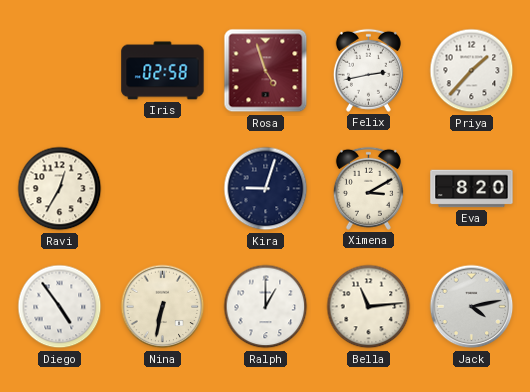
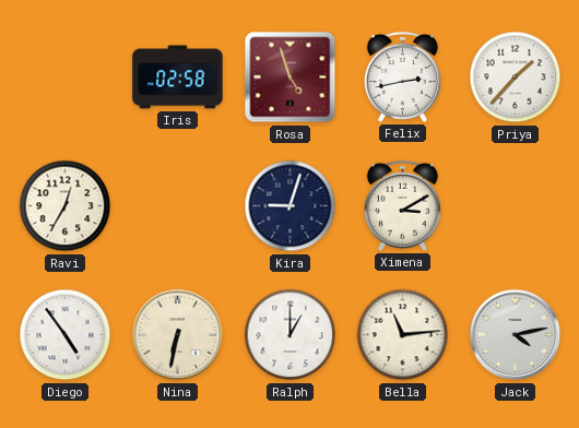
Eva: 8:20 -> none
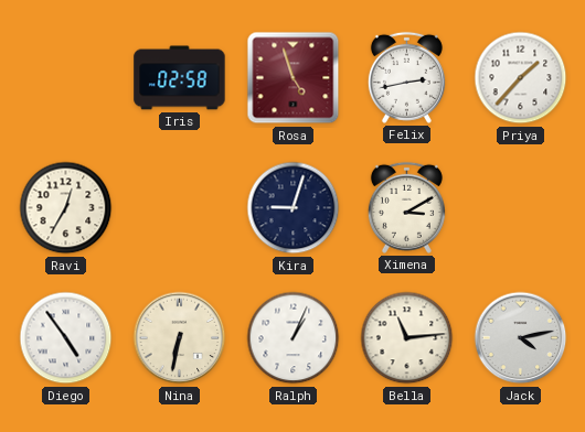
Ralph: 1:00 -> 1:04
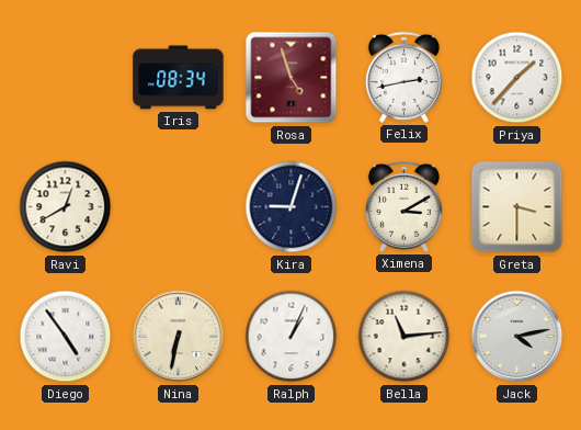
Iris: 02:58 -> 08:34
Ravi: 12:35 -> 12:40
Greta: none -> 3:30
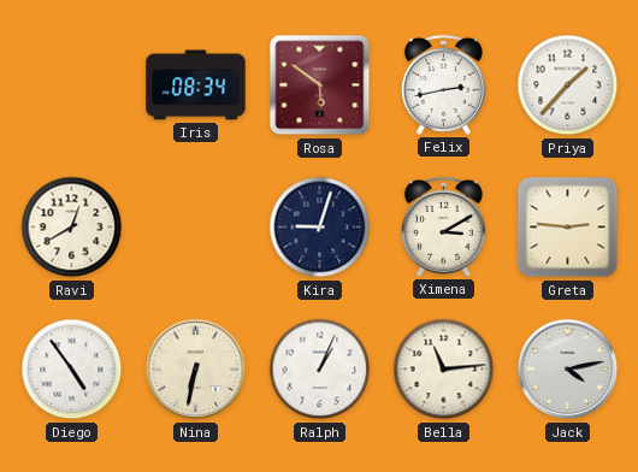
Rosa: 4:57 -> 5:51
Greta: 3:30 -> 2:46
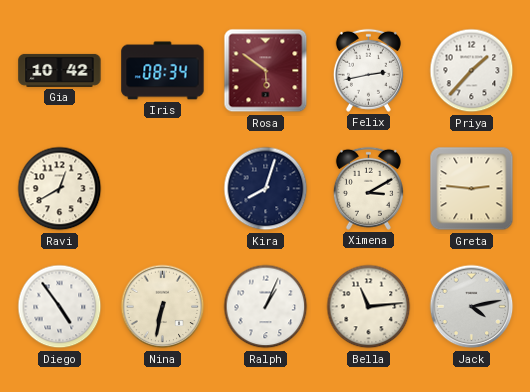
Gia: none -> 10:42
Kira: 9:03 -> 8:03
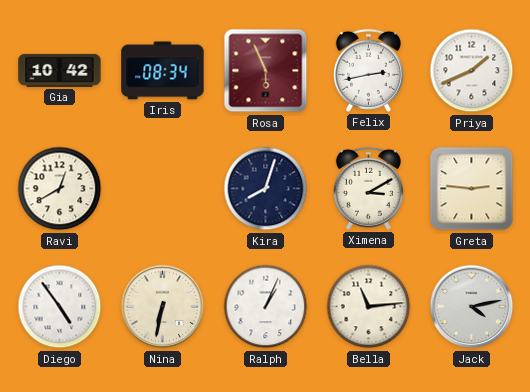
Rosa: 5:51 -> 5:56
Priya: 1:37 -> 1:41
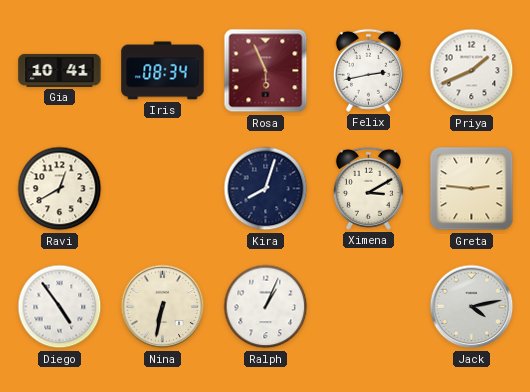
Gia: 10:42 -> 10:41
Bella: 11:14 -> none
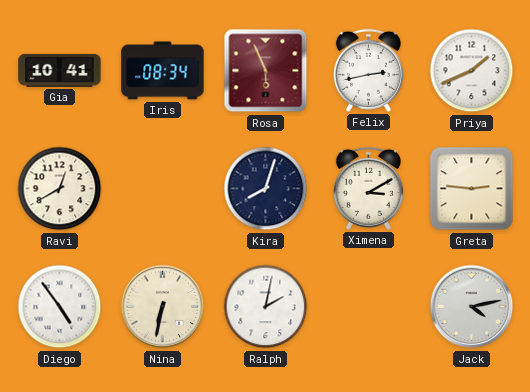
Ralph: 1:04 -> 2:02
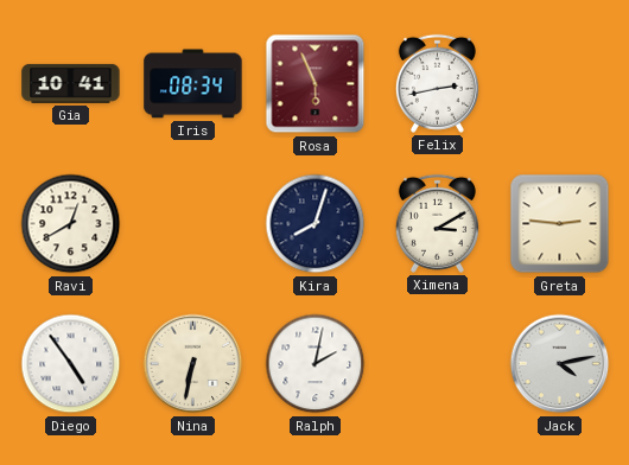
Priya: 1:41 -> none
